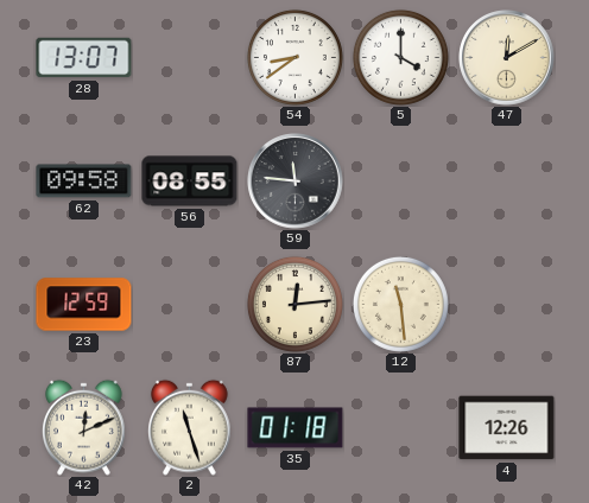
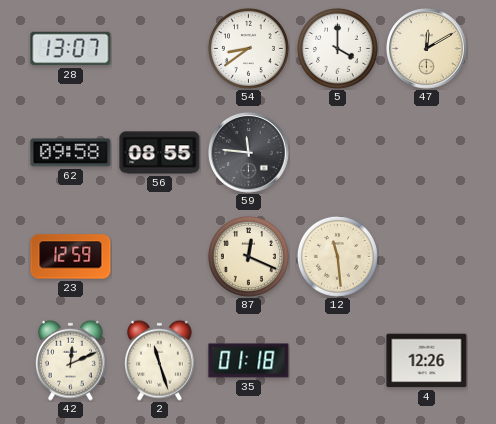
87: 12:14 -> 12:19
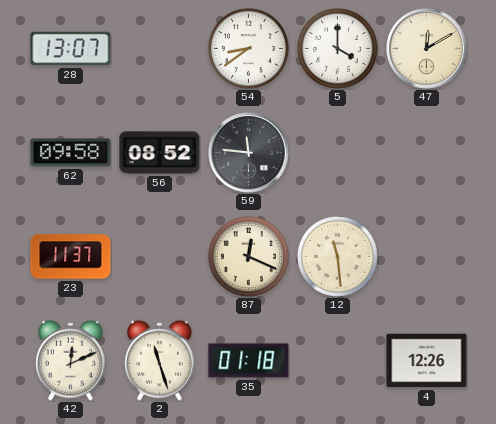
56: 08:55 -> 08:52
23: 12:59 -> 11:37
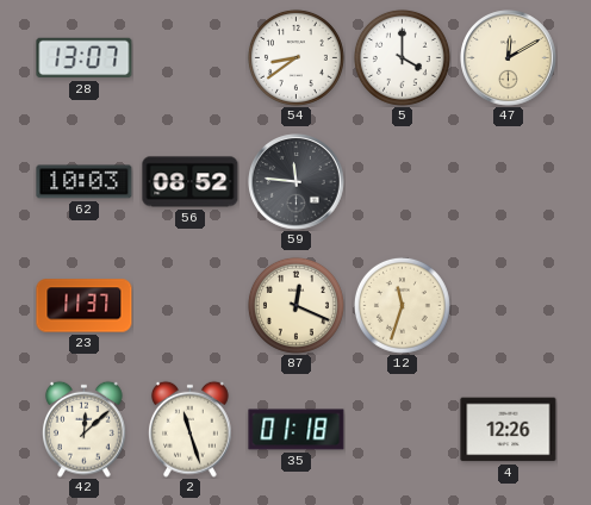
62: 09:58 -> 10:03
12: 11:29 -> 11:33
42: 12:11 -> 12:08
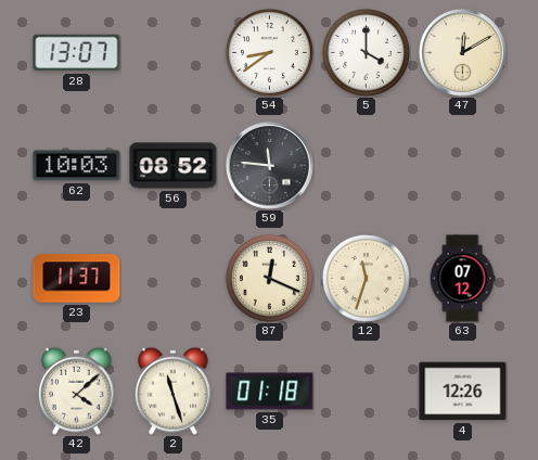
63: none -> 07:12
42: 12:08 -> 4:08
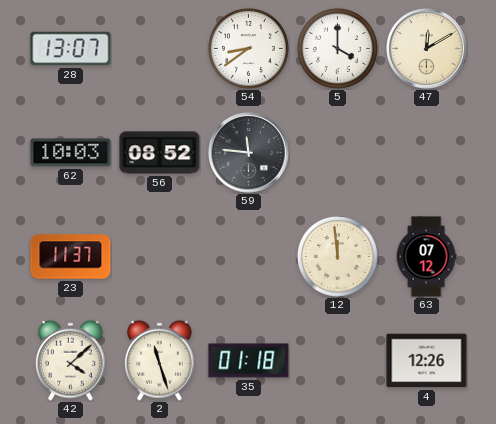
87: 12:19 -> none
12: 11:33 -> 11:59
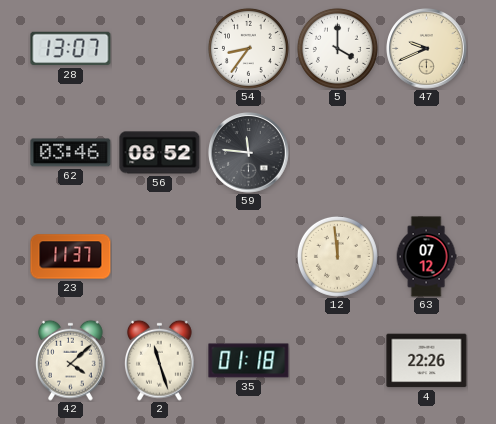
54: 8:39 -> 8:36
47: 12:10 -> 9:41
62: 10:03 -> 03:46
4: 12:26 -> 22:26
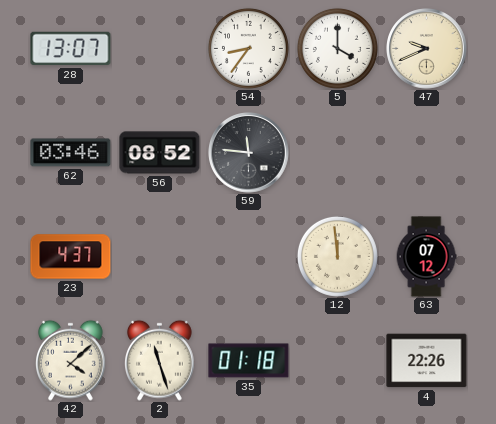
23: 11:37 -> 4:37
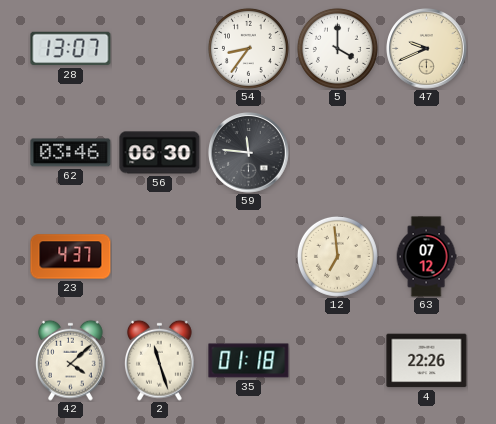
56: 08:52 -> 06:30
12: 11:59 -> 6:59
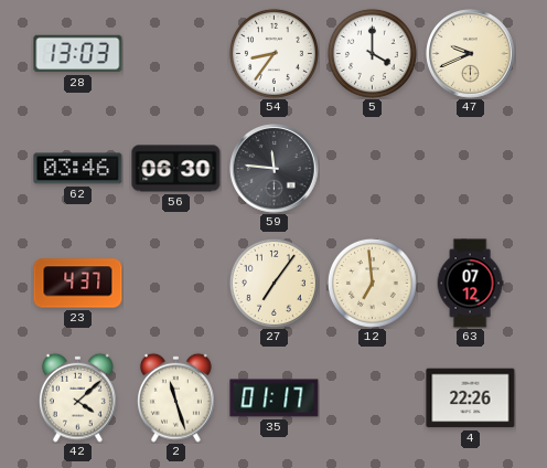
28: 13:07 -> 13:03
27: none -> 7:06
35: 01:18 -> 01:17
